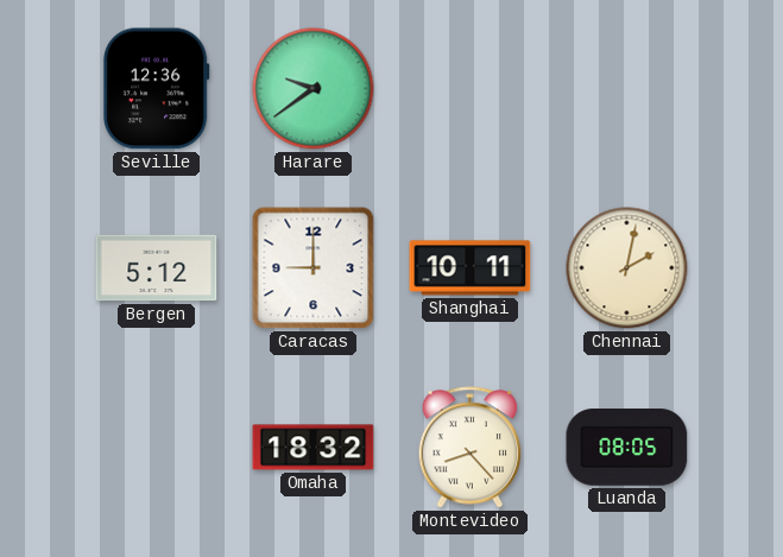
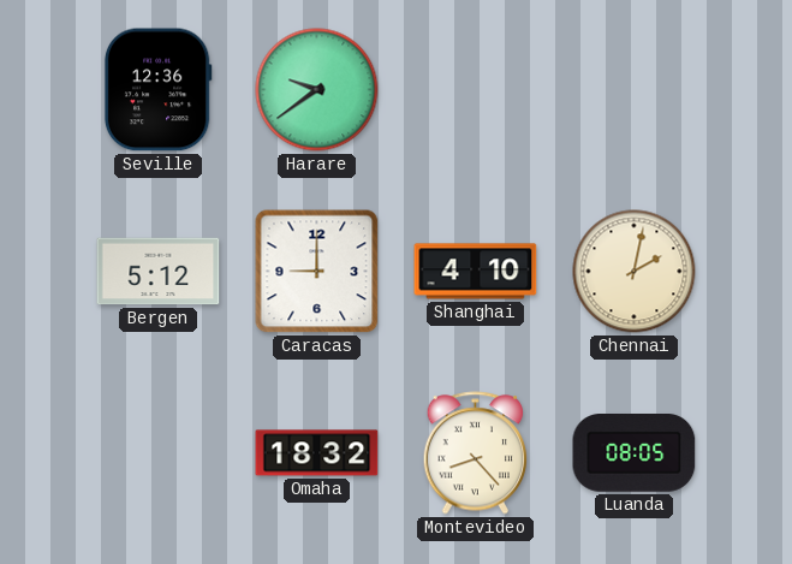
Shanghai: 10:11 -> 4:10
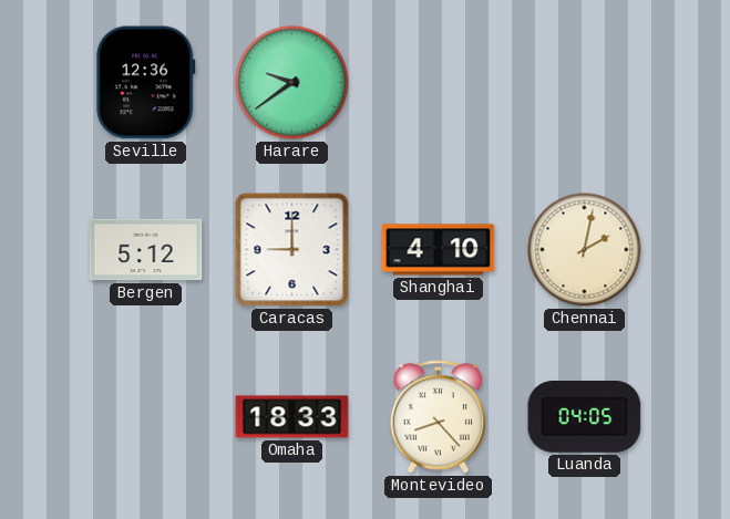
Omaha: 18:32 -> 18:33
Luanda: 08:05 -> 04:05
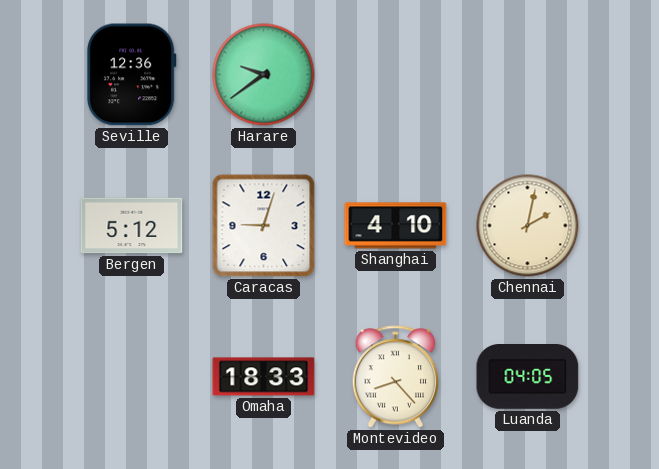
Caracas: 9:00 -> 9:03
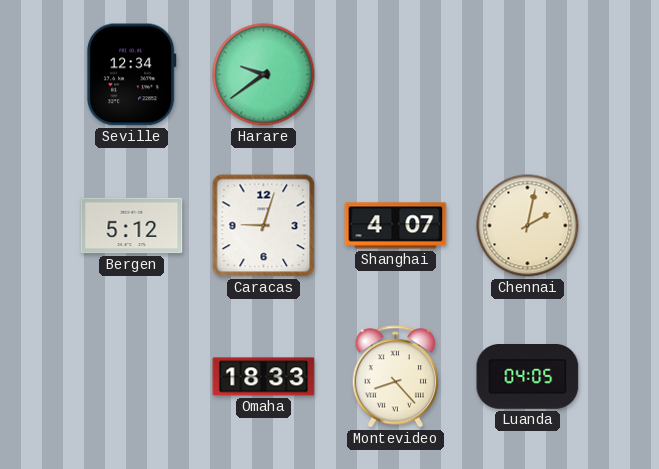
Seville: 12:36 -> 12:34
Shanghai: 4:10 -> 4:07
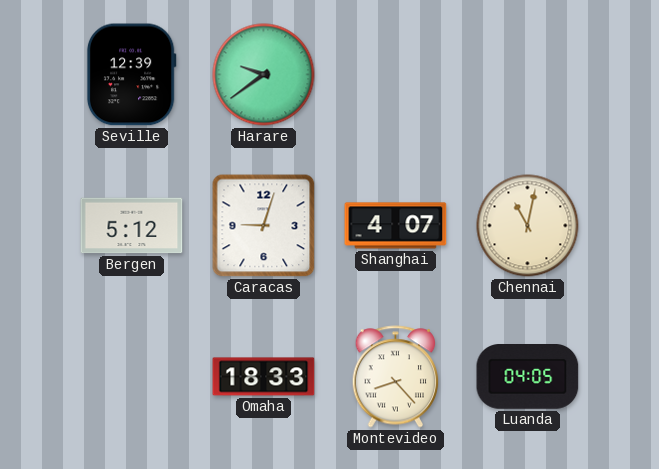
Seville: 12:34 -> 12:39
Chennai: 2:02 -> 11:02
